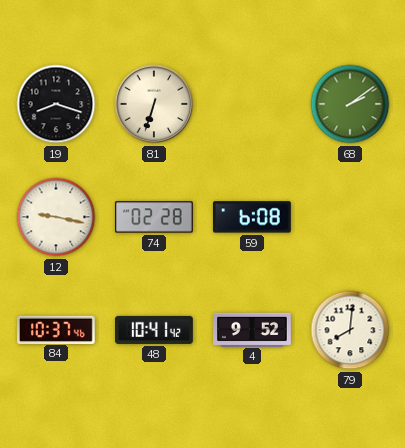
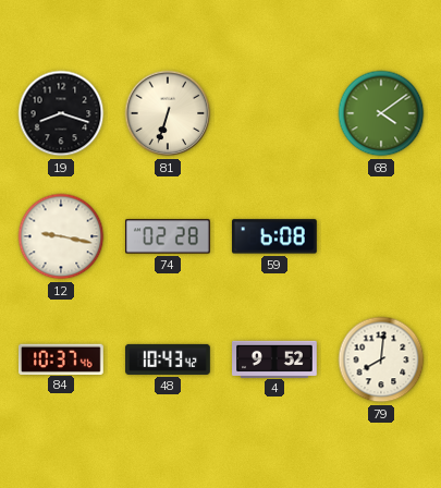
68: 2:09 -> 4:09
48: 10:41 -> 10:43
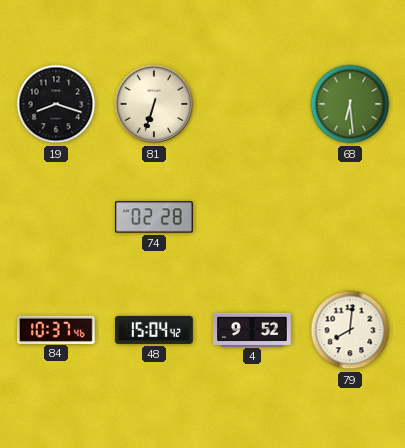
68: 4:09 -> 6:29
12: 9:17 -> none
59: 6:08 -> none
48: 10:43 -> 15:04
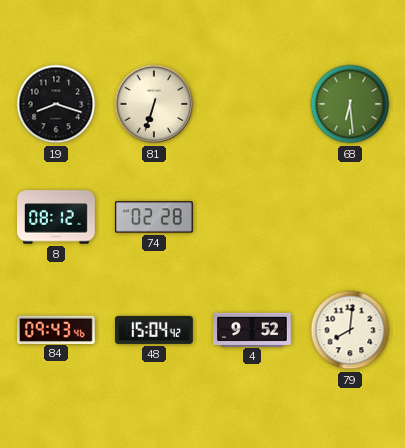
8: none -> 08:12
84: 10:37 -> 09:43
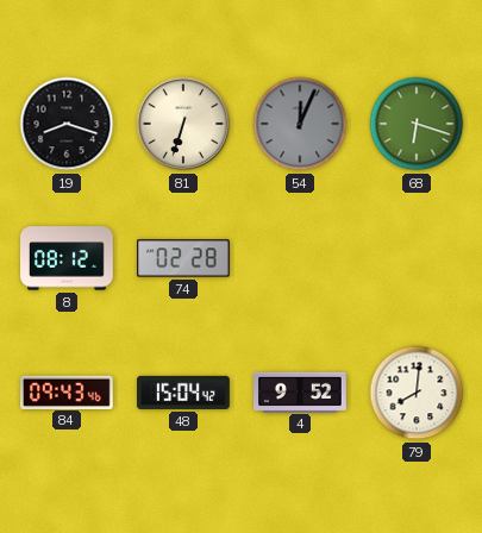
54: none -> 12:04
68: 6:29 -> 6:18
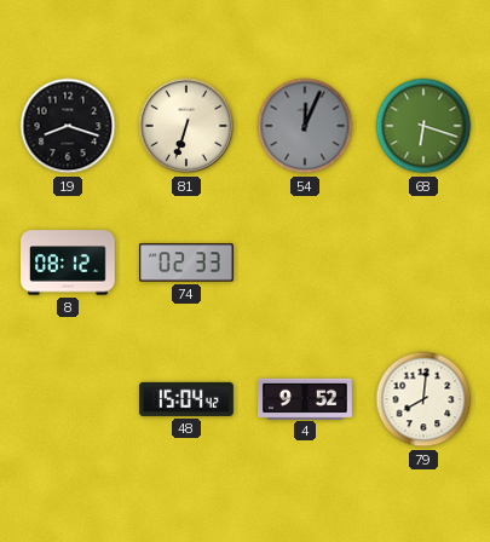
74: 02:28 -> 02:33
84: 09:43 -> none
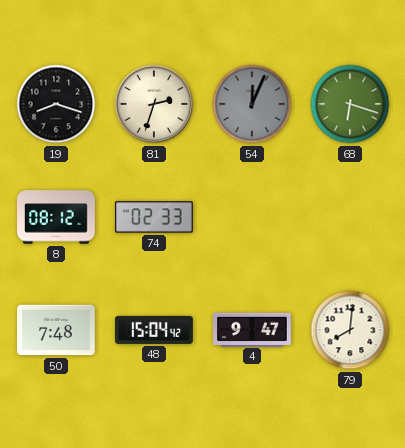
81: 6:33 -> 2:33
50: none -> 7:48
4: 9:52 -> 9:47
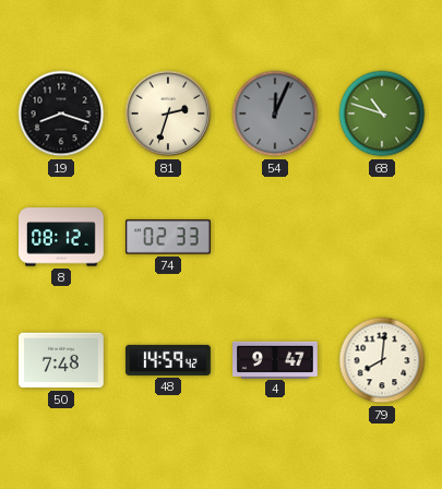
68: 6:18 -> 10:48
48: 15:04 -> 14:59
